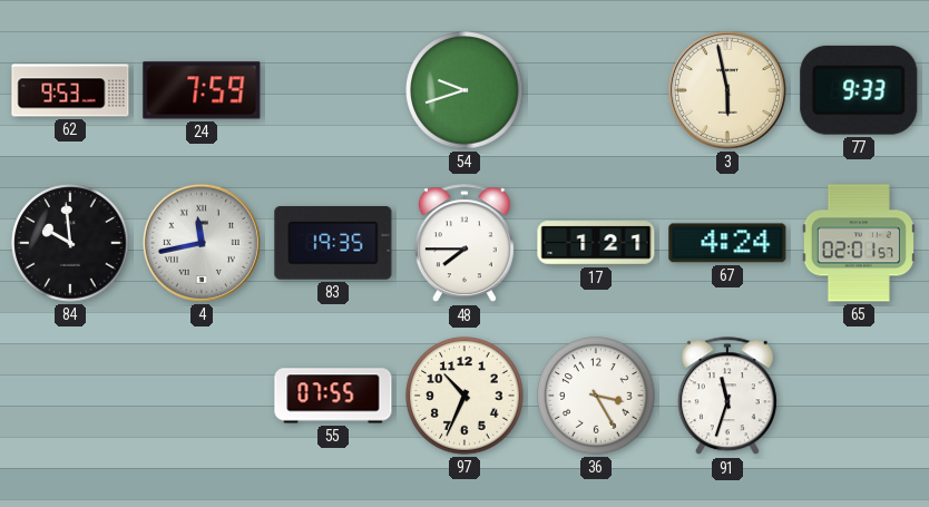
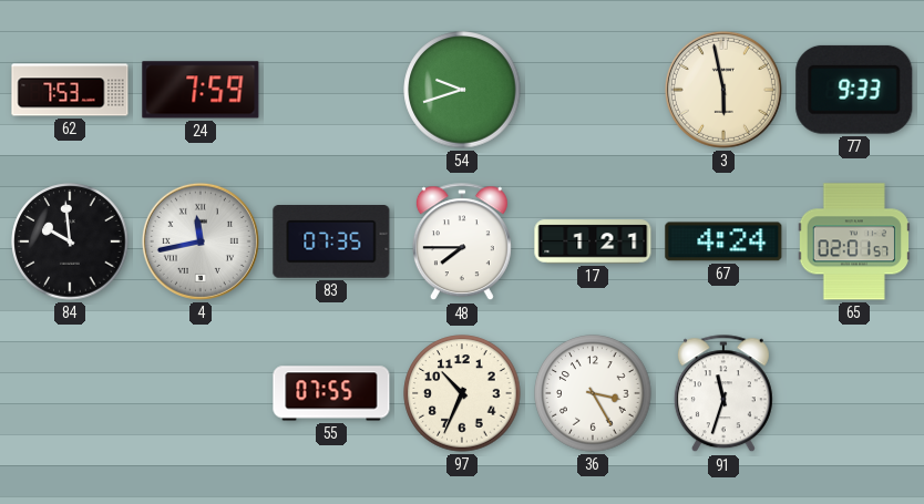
62: 9:53 -> 7:53
83: 19:35 -> 07:35
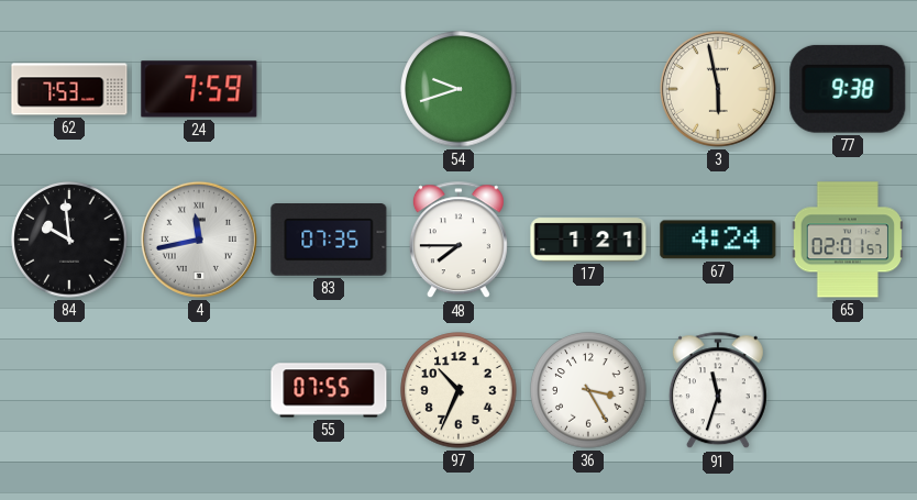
77: 9:33 -> 9:38
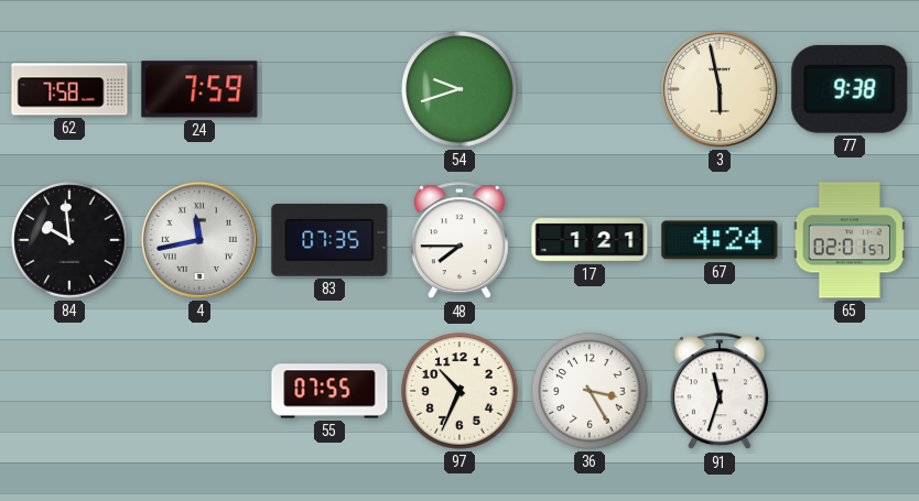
62: 7:53 -> 7:58
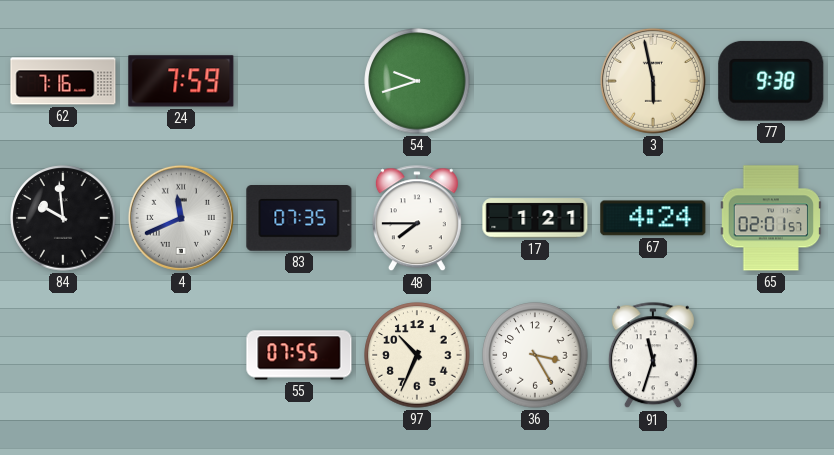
62: 7:58 -> 7:16
4: 11:43 -> 11:41
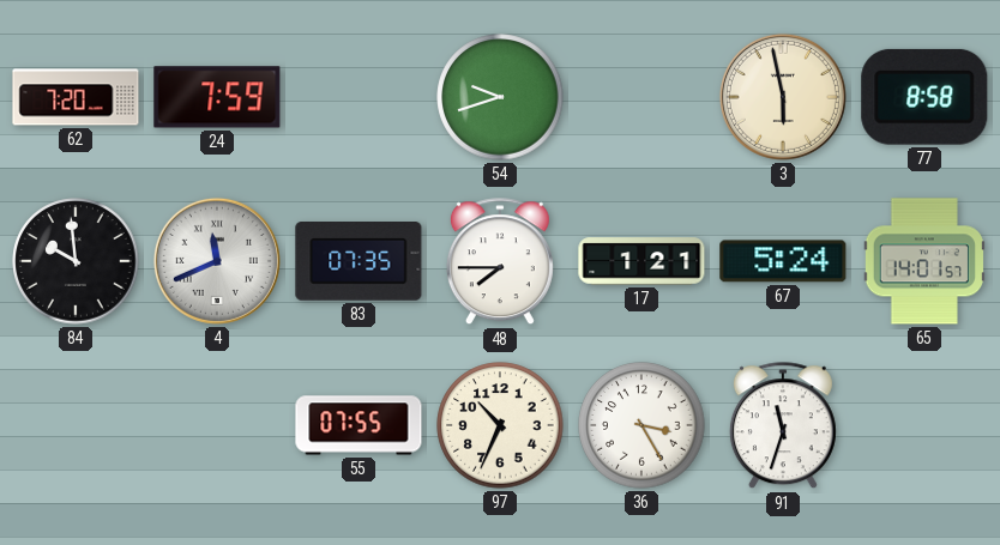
62: 7:16 -> 7:20
77: 9:38 -> 8:58
67: 4:24 -> 5:24
65: 02:01 -> 14:01
